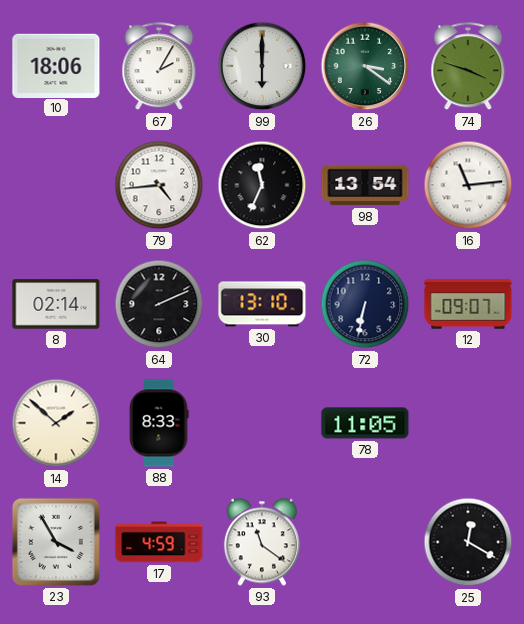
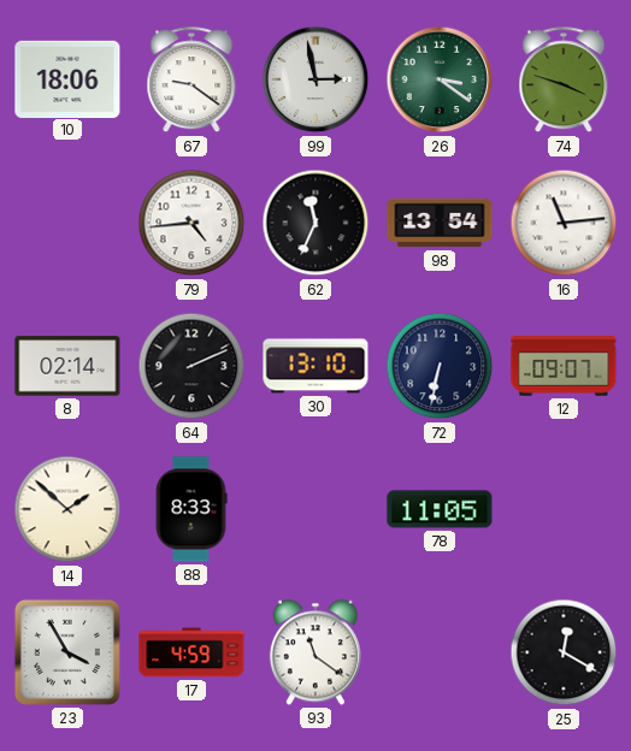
67: 2:05 -> 9:21
99: 6:00 -> 2:58
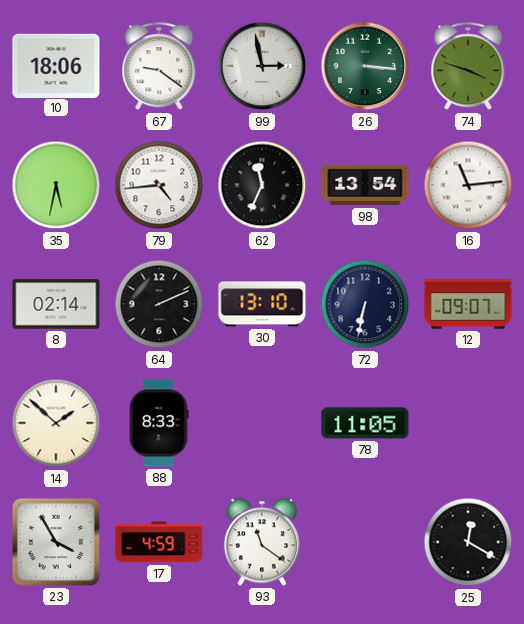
26: 3:21 -> 3:16
35: none -> 5:32
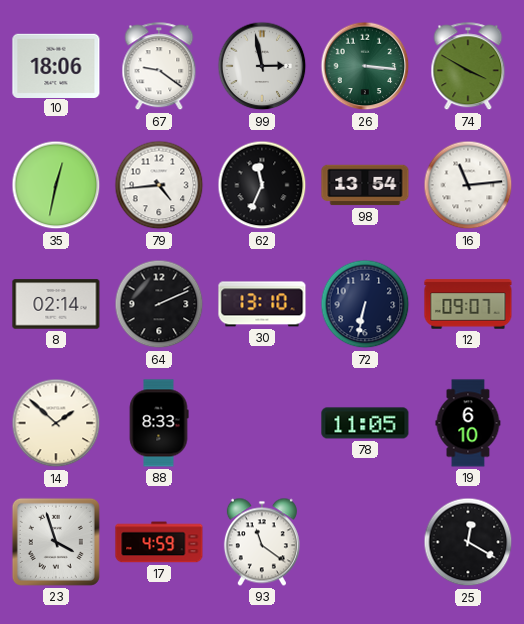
74: 3:48 -> 3:50
35: 5:32 -> 12:32
19: none -> 6:10
23: 3:55 -> 3:57
